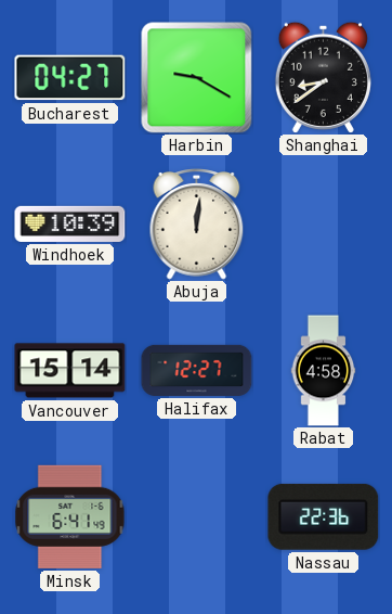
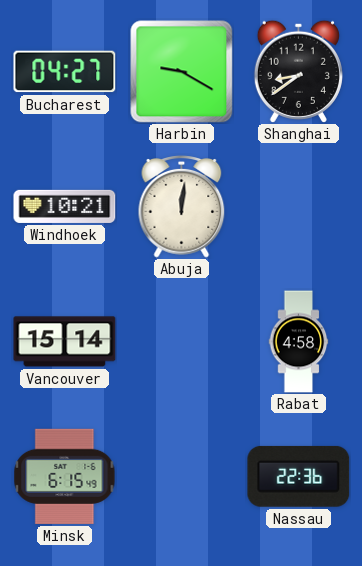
Windhoek: 10:39 -> 10:21
Halifax: 12:27 -> none
Minsk: 6:41 -> 6:15
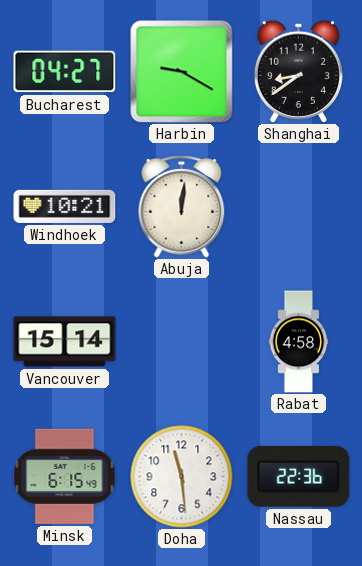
Doha: none -> 11:29
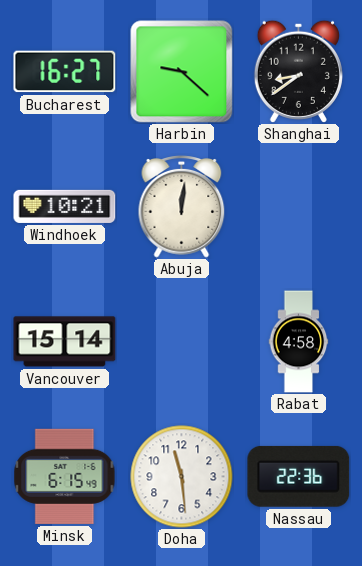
Bucharest: 04:27 -> 16:27
Harbin: 9:20 -> 9:22
